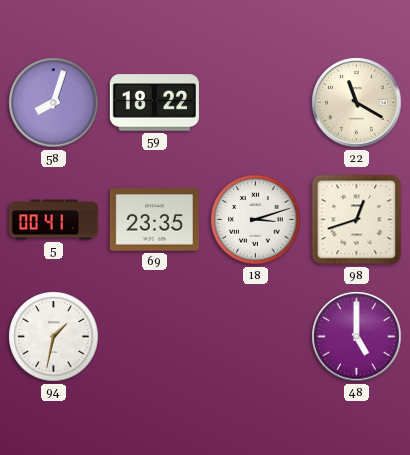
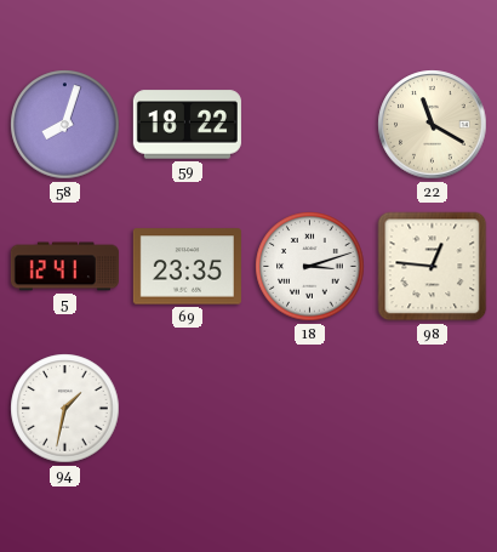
5: 00:41 -> 12:41
98: 12:42 -> 12:46
48: 5:00 -> none
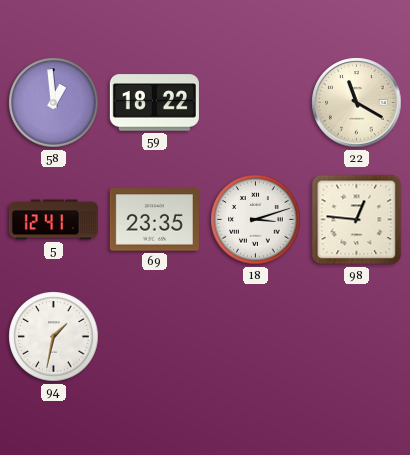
58: 8:03 -> 12:59
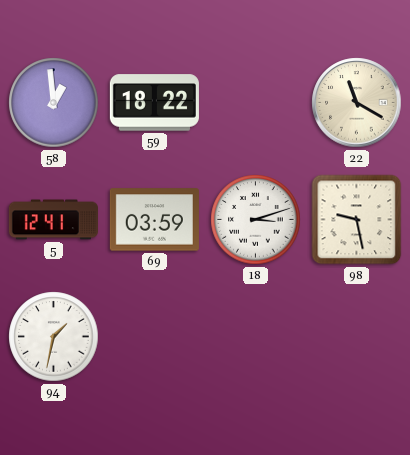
69: 23:35 -> 03:59
98: 12:46 -> 9:28
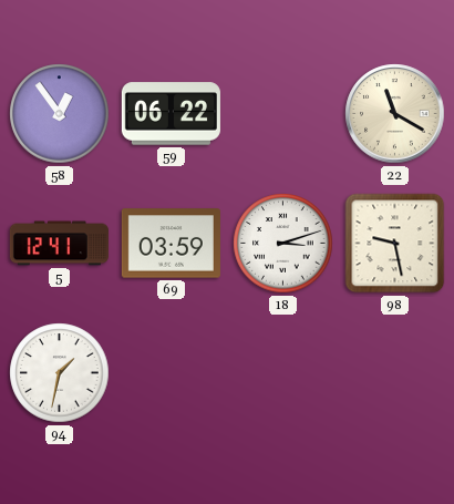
58: 12:59 -> 12:54
59: 18:22 -> 06:22
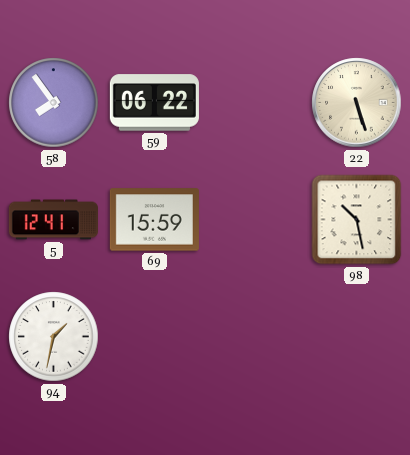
58: 12:54 -> 7:54
22: 11:20 -> 5:27
69: 03:59 -> 15:59
18: 3:12 -> none
98: 9:28 -> 10:28
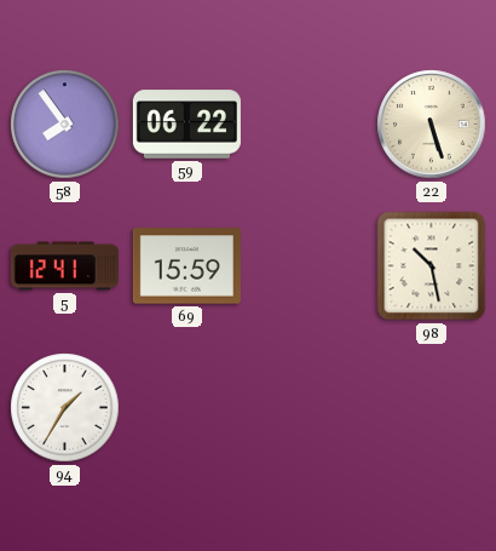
94: 1:32 -> 1:35
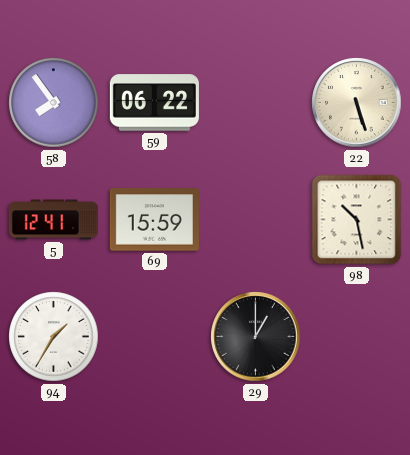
29: none -> 1:00
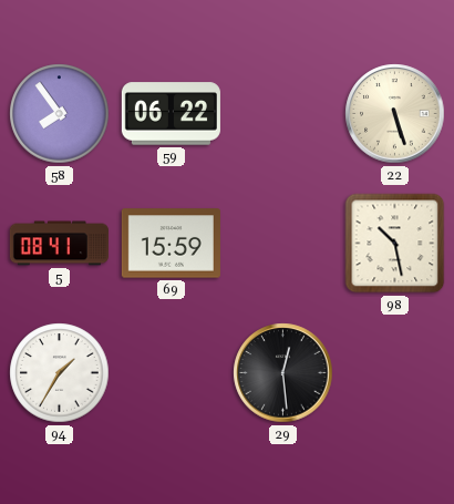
5: 12:41 -> 08:41
29: 1:00 -> 12:29
